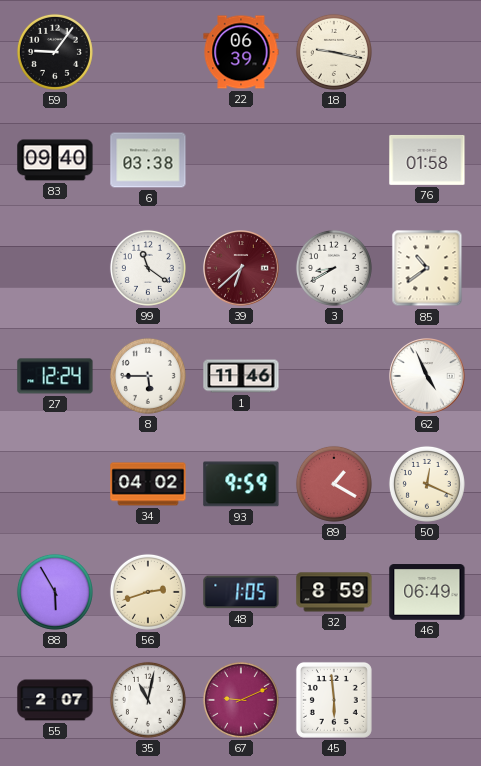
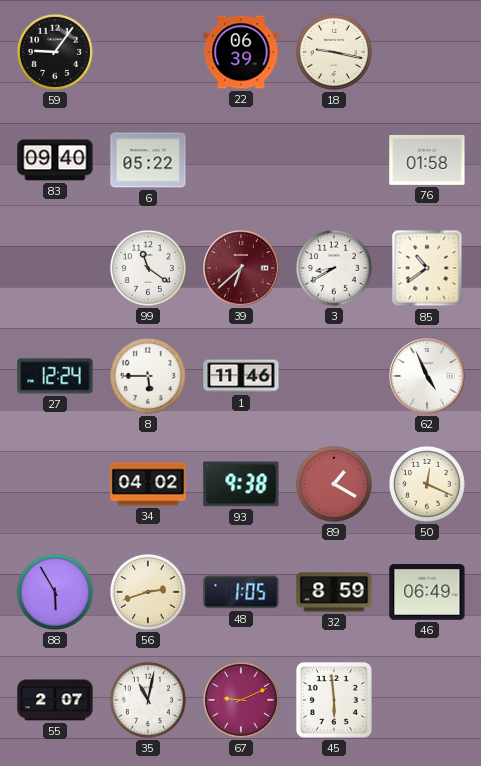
6: 03:38 -> 05:22
93: 9:59 -> 9:38
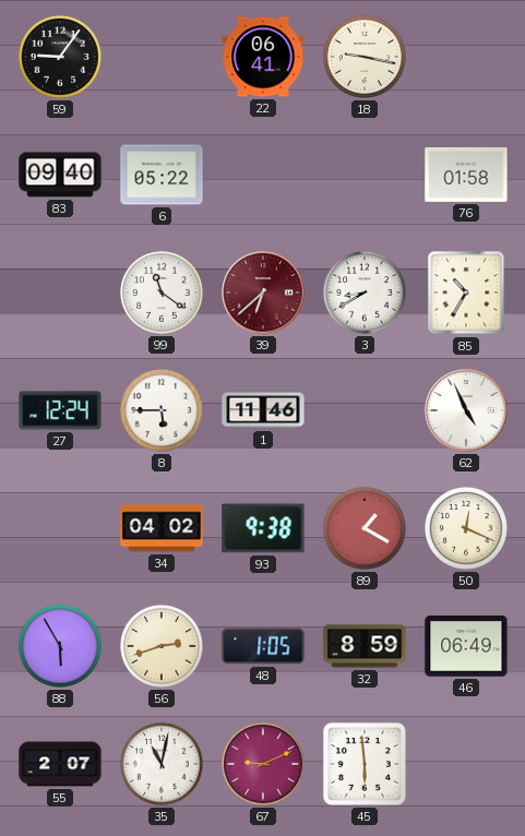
22: 06:39 -> 06:41
85: 10:39 -> 10:35
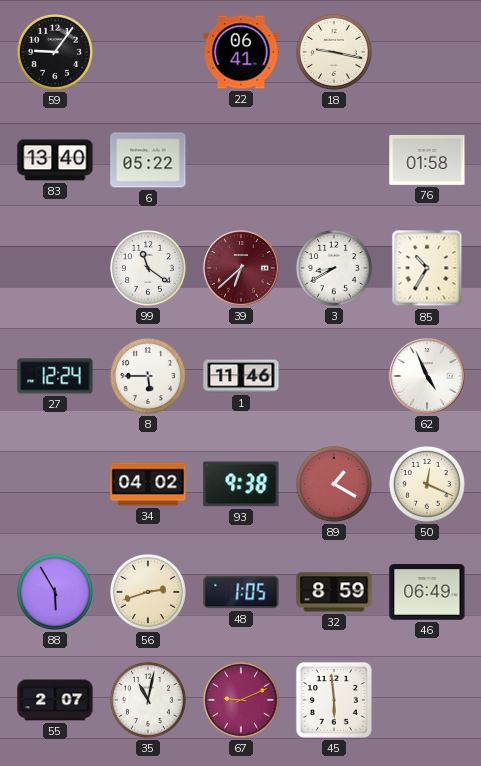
83: 09:40 -> 13:40
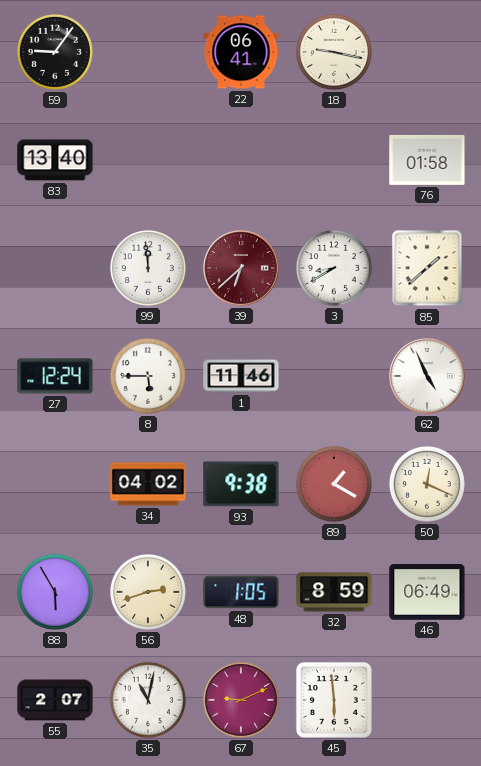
6: 05:22 -> none
99: 11:21 -> 11:59
85: 10:35 -> 1:38
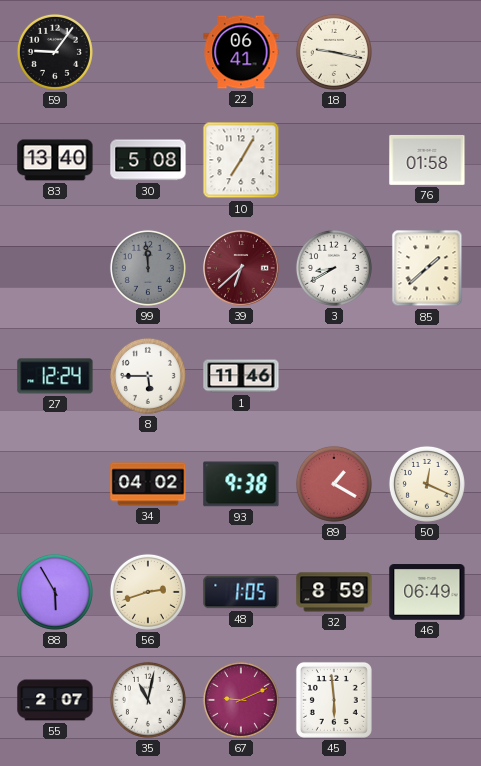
30: none -> 5:08
10: none -> 7:05
99 dial: white -> grey
62: 4:56 -> none
